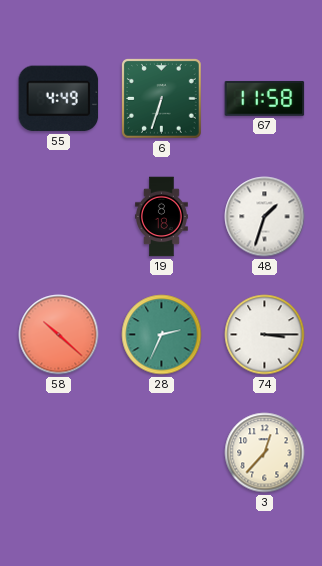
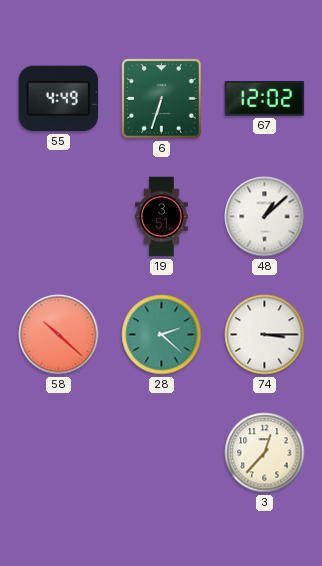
67: 11:58 -> 12:02
19: 8:18 -> 3:51
48: 1:33 -> 1:08
28: 2:34 -> 2:22
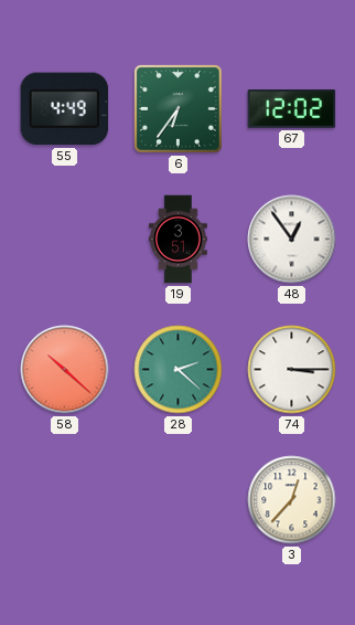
6: 6:33 -> 6:36
48: 1:08 -> 12:54
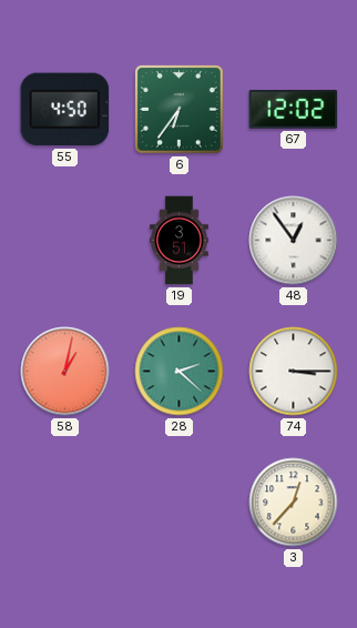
55: 4:49 -> 4:50
58: 10:22 -> 1:02
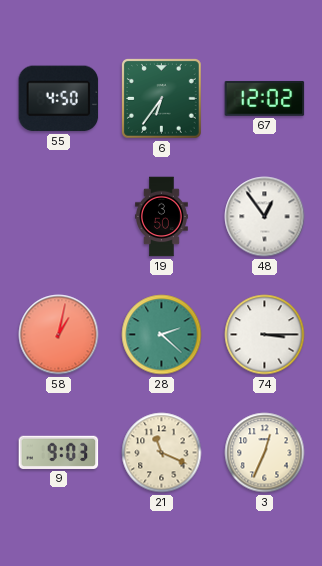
19: 3:51 -> 3:50
9: none -> 9:03
21: none -> 11:19
3: 12:37 -> 12:34
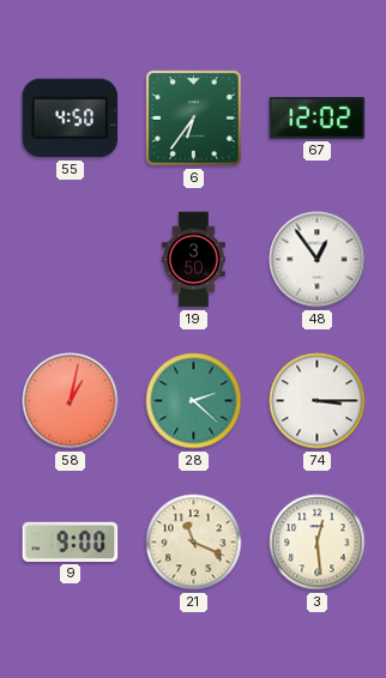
9: 9:03 -> 9:00
3: 12:34 -> 12:29
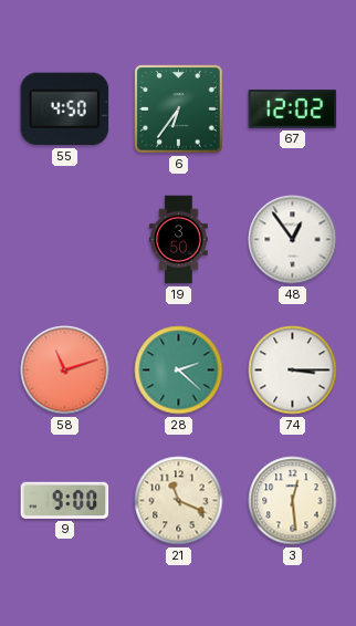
58: 1:02 -> 11:12
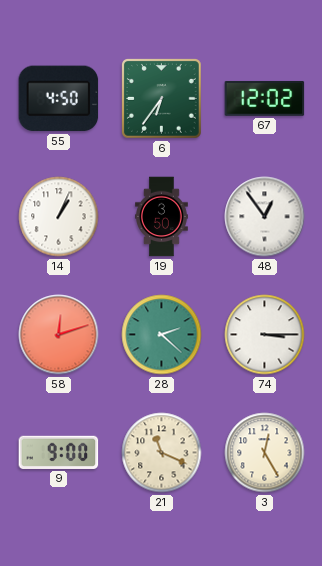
14: none -> 1:04
58: 11:12 -> 12:12
3: 12:29 -> 12:25
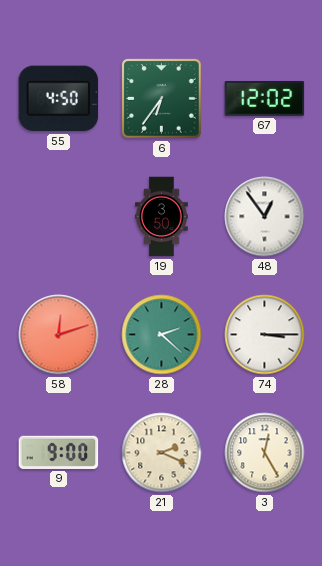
14: 1:04 -> none
21: 11:19 -> 2:19
